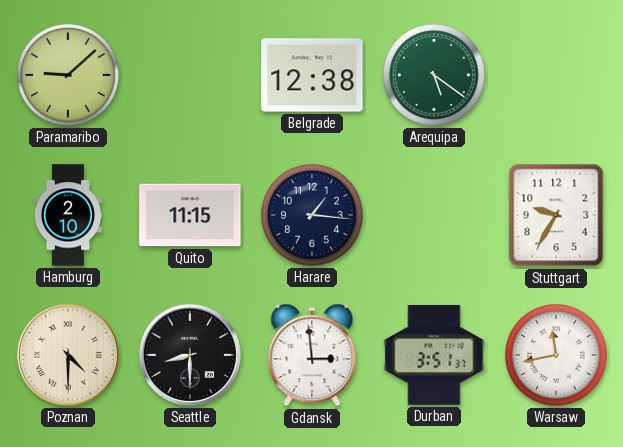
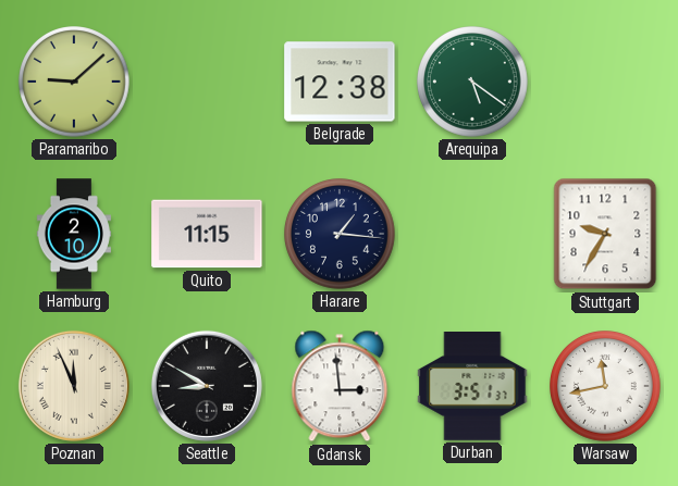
Poznan: 4:30 -> 11:56
Seattle: 8:30 -> 8:50
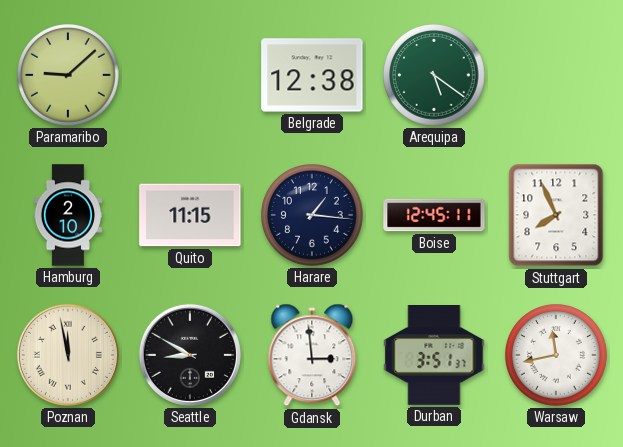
Boise: none -> 12:45
Stuttgart: 9:35 -> 7:56
Poznan: 11:56 -> 11:58
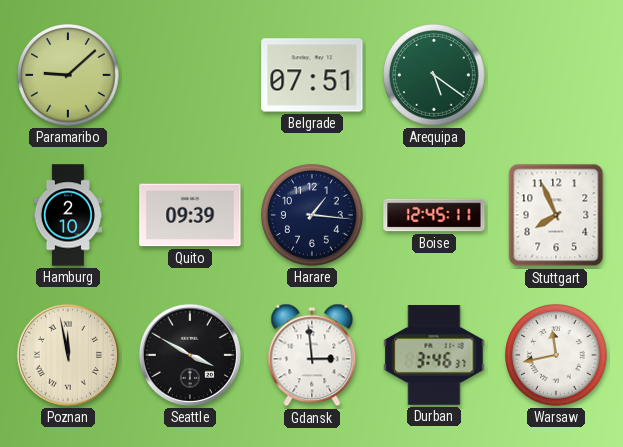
Belgrade: 12:38 -> 07:51
Quito: 11:15 -> 09:39
Seattle: 8:50 -> 3:50
Durban: 3:51 -> 3:46
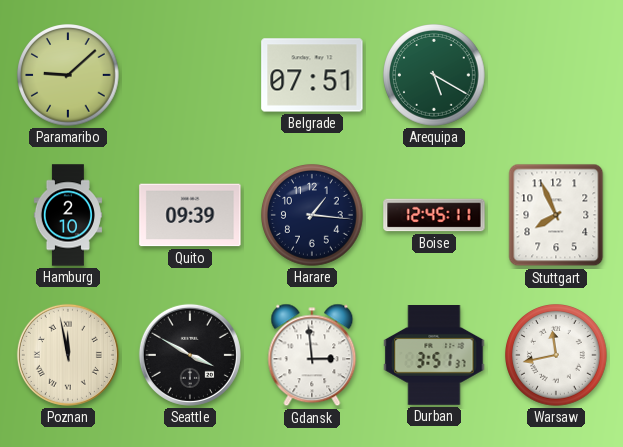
Arequipa: 5:21 -> 5:20
Durban: 3:46 -> 3:51
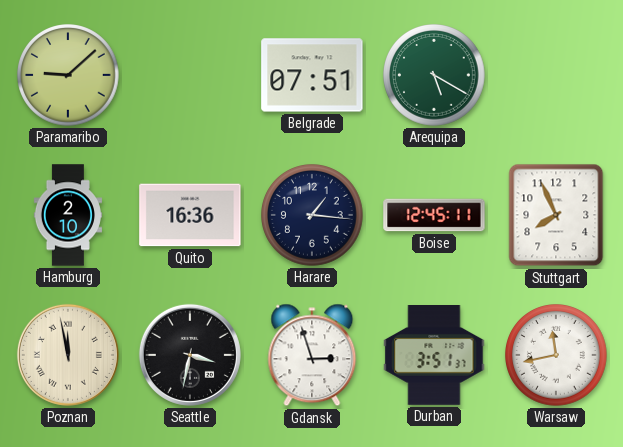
Quito: 09:39 -> 16:36
Seattle: 3:50 -> 3:32
Gdansk: 2:59 -> 2:57
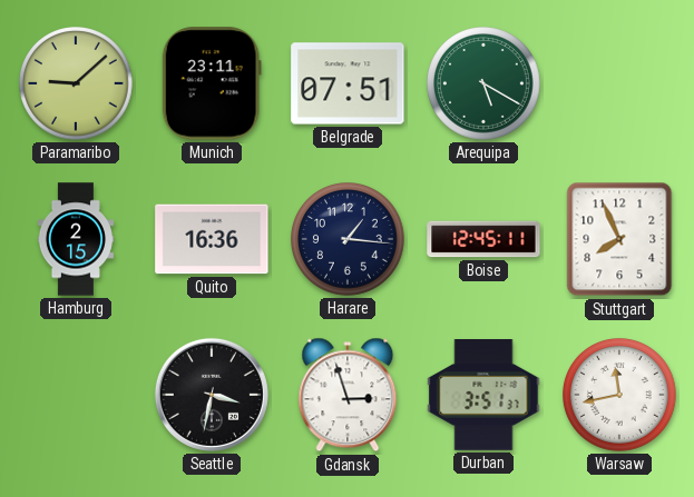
Munich: none -> 23:11
Hamburg: 2:10 -> 2:15
Poznan: 11:58 -> none
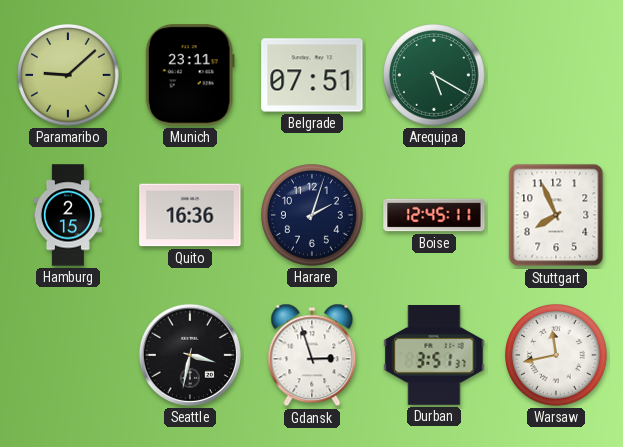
Harare: 1:16 -> 2:03
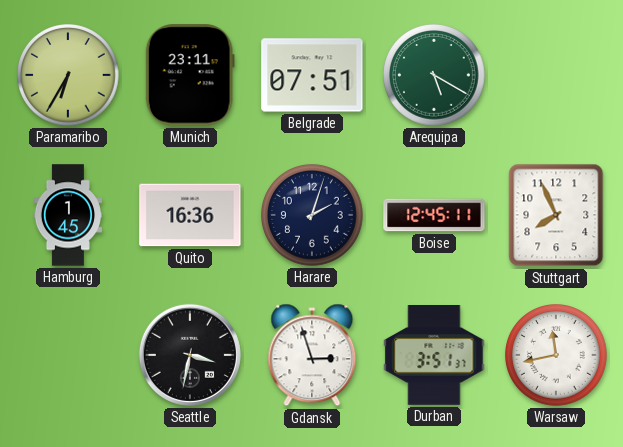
Paramaribo: 9:08 -> 6:35
Hamburg: 2:15 -> 1:45
